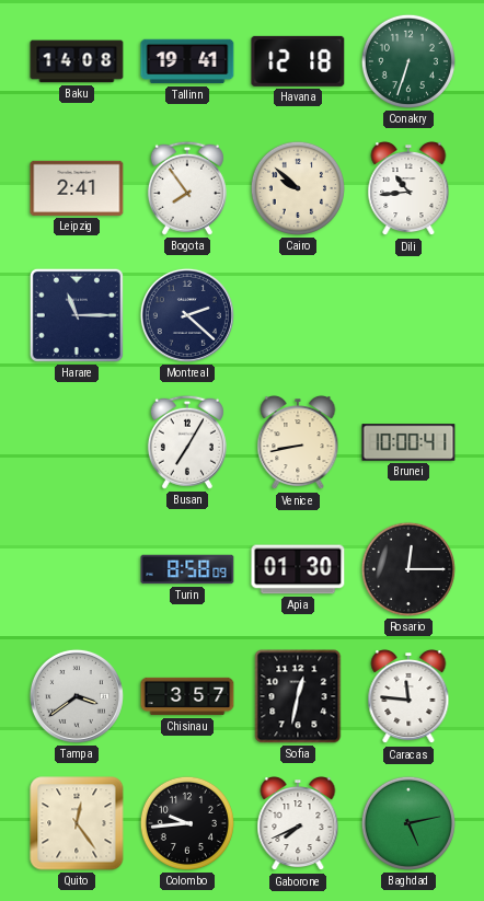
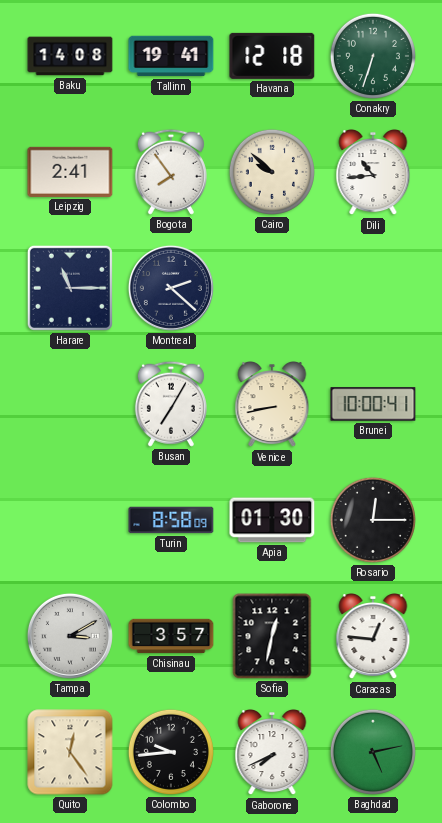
Tampa: 3:39 -> 3:10
Caracas: 11:46 -> 12:46
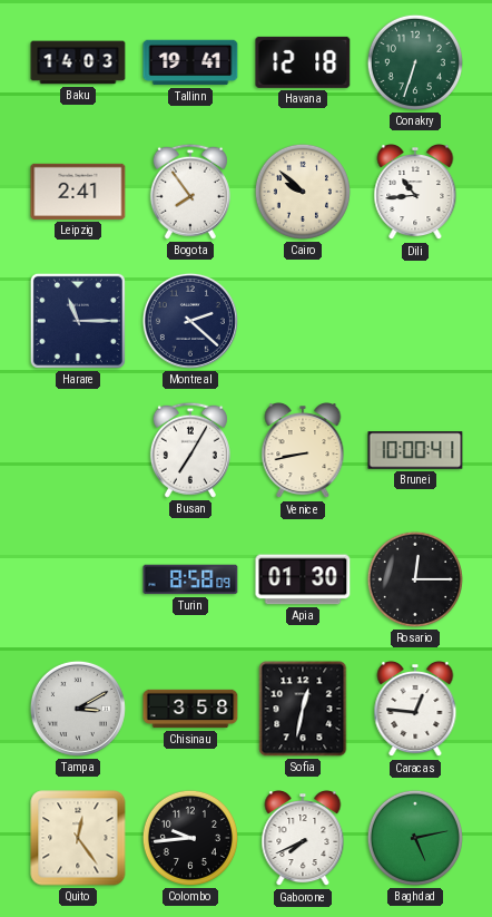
Baku: 14:08 -> 14:03
Chisinau: 3:57 -> 3:58
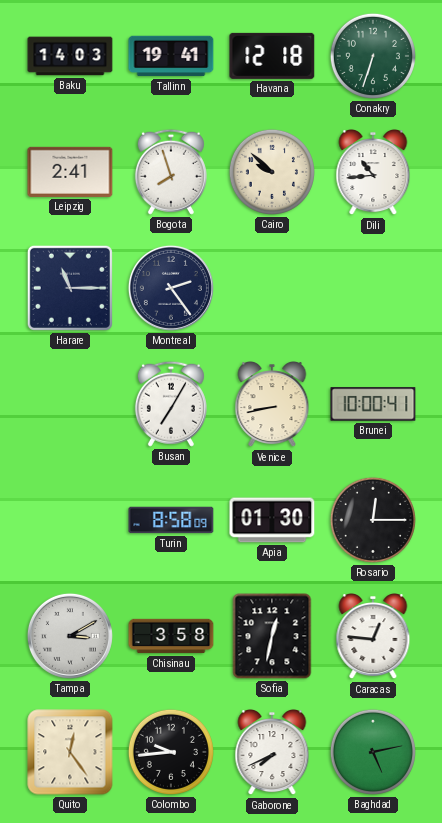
Bogota: 7:54 -> 7:57
Montreal: 2:22 -> 2:24
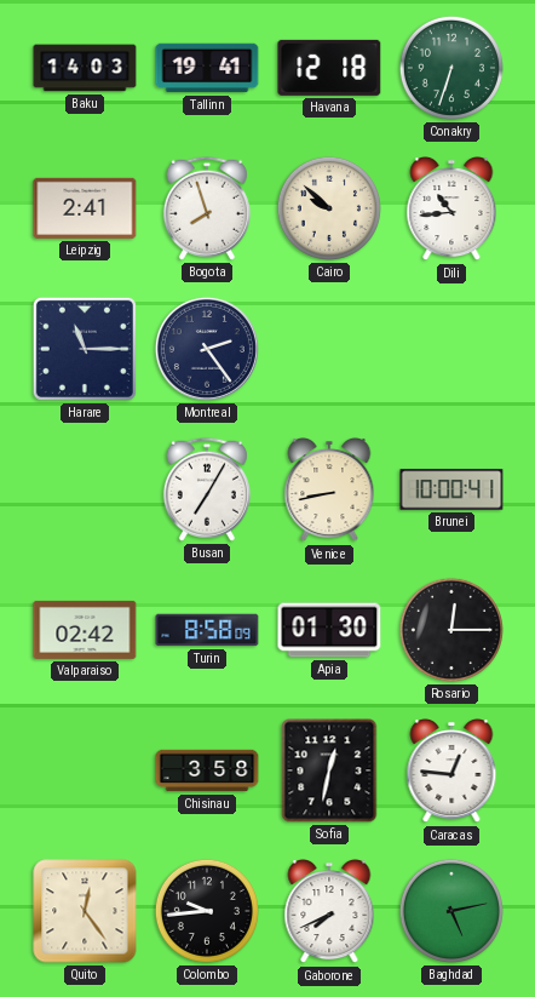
Valparaiso: none -> 02:42
Tampa: 3:10 -> none
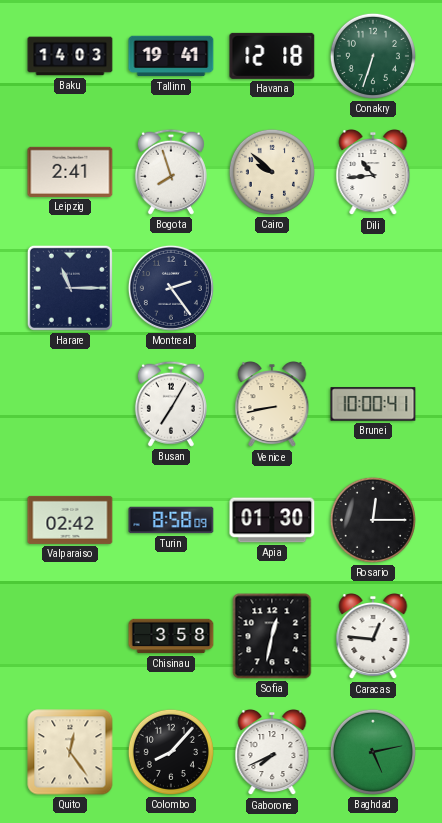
Colombo: 9:44 -> 8:07
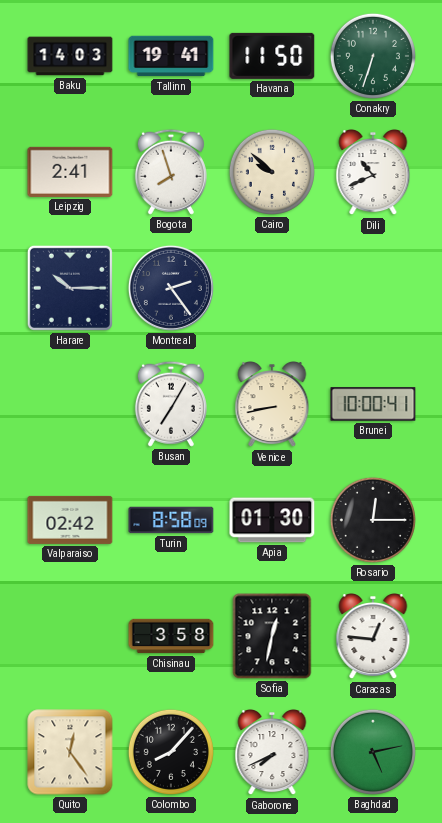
Havana: 12:18 -> 11:50
Dili: 10:44 -> 10:41
Harare: 11:15 -> 10:15
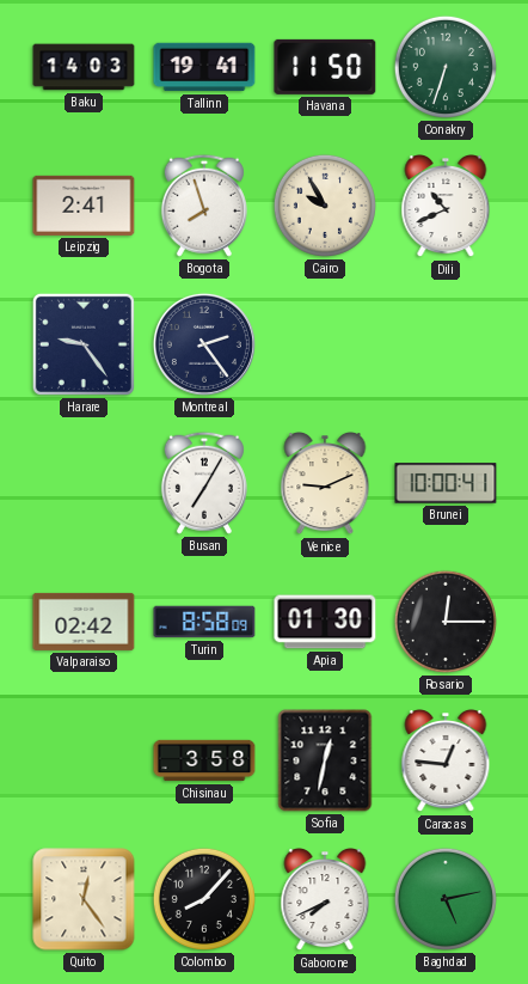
Cairo: 9:52 -> 9:55
Harare: 10:15 -> 9:24
Venice: 8:43 -> 9:11
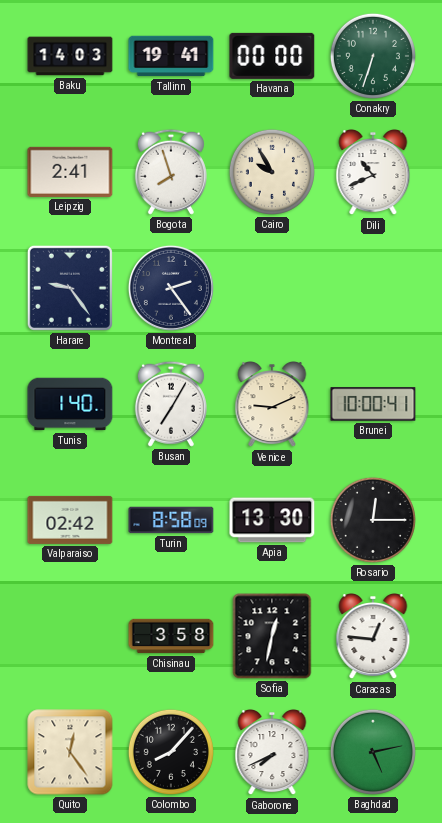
Havana: 11:50 -> 00:00
Tunis: none -> 1:40
Apia: 01:30 -> 13:30
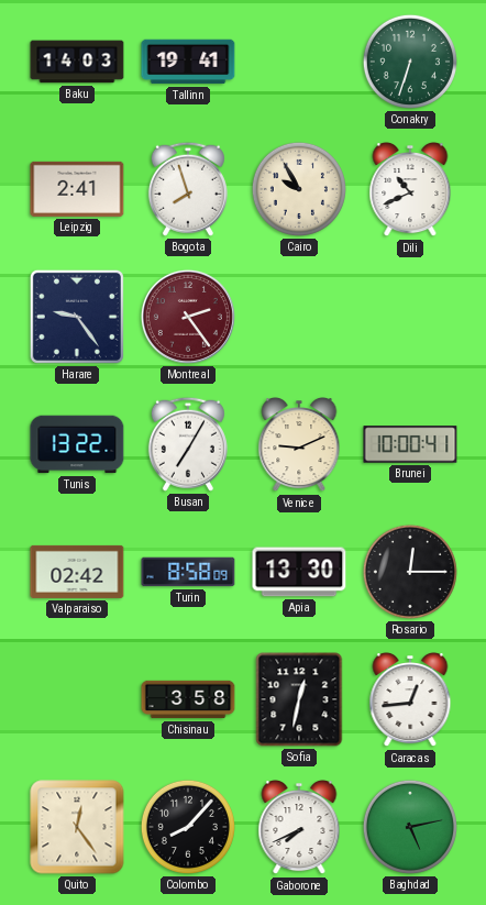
Havana: 00:00 -> none
Montreal dial: navy -> burgundy
Tunis: 1:40 -> 13:22
Caracas: 12:46 -> 12:44
